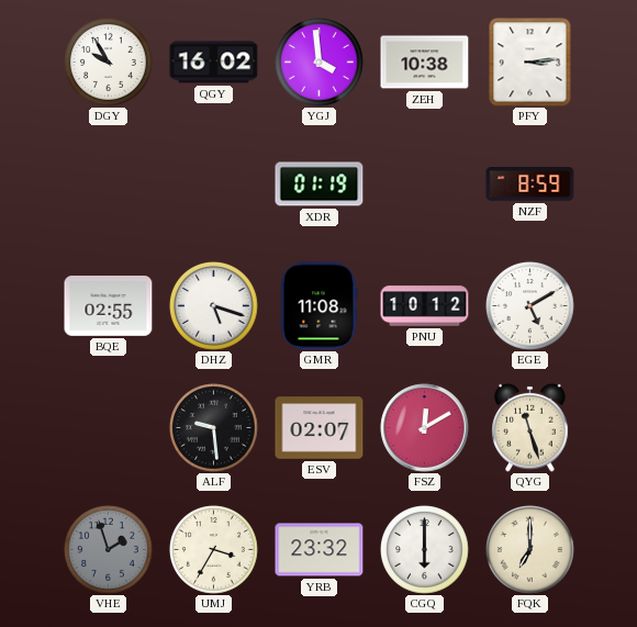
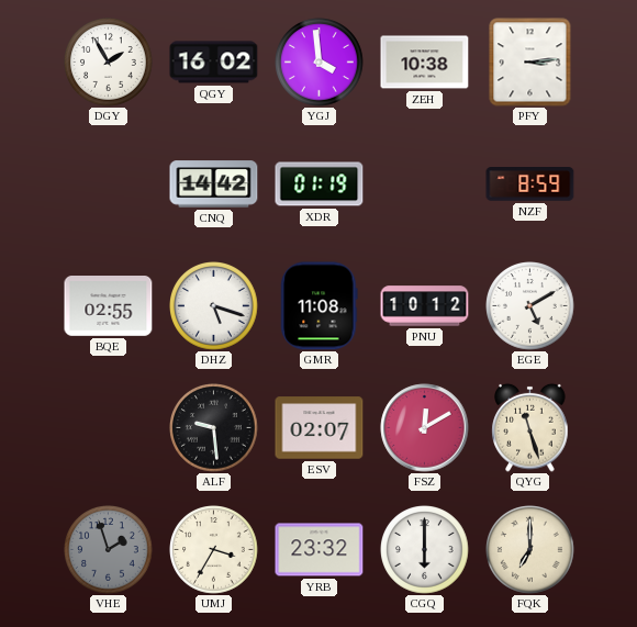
DGY: 9:55 -> 1:55
CNQ: none -> 14:42
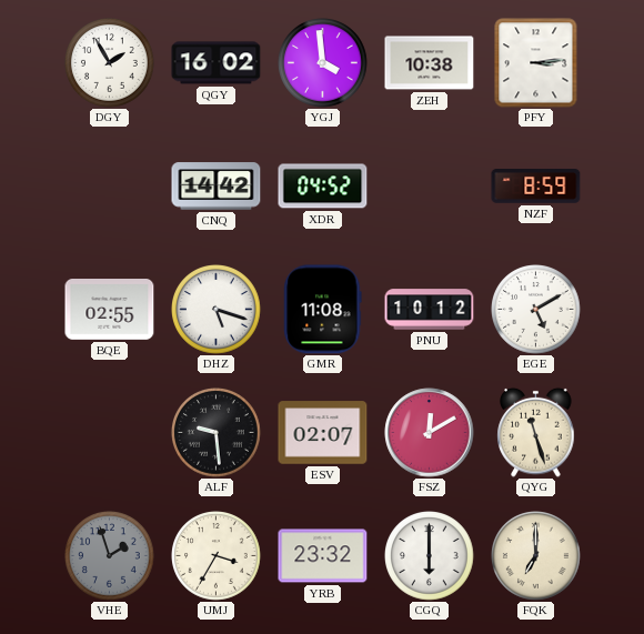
XDR: 01:19 -> 04:52
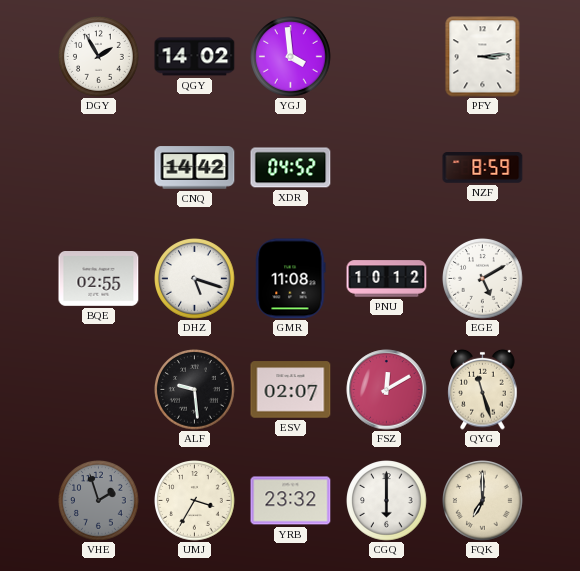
QGY: 16:02 -> 14:02
ZEH: 10:38 -> none
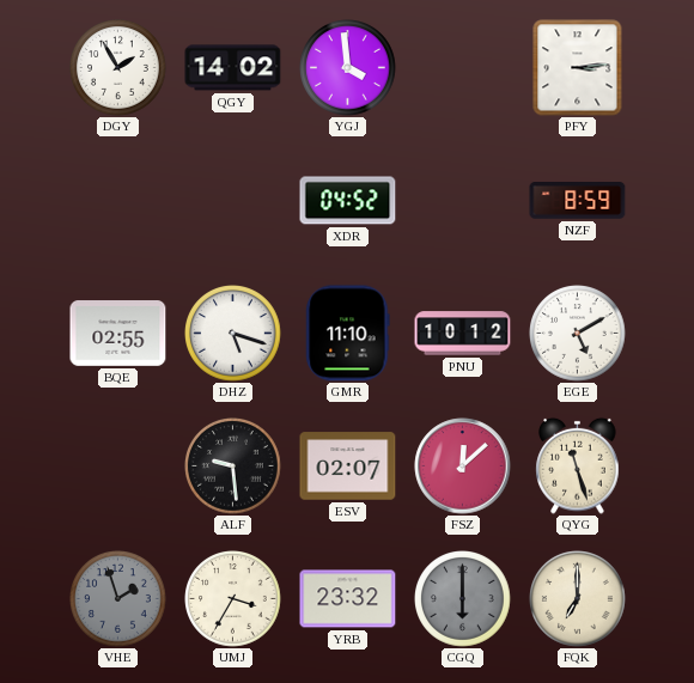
CNQ: 14:42 -> none
GMR: 11:08 -> 11:10
FSZ: 12:10 -> 12:08
CGQ dial: white -> grey
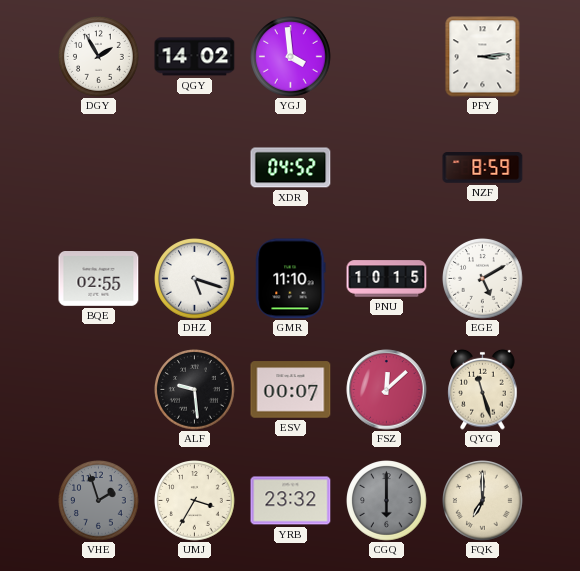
PNU: 10:12 -> 10:15
ESV: 02:07 -> 00:07
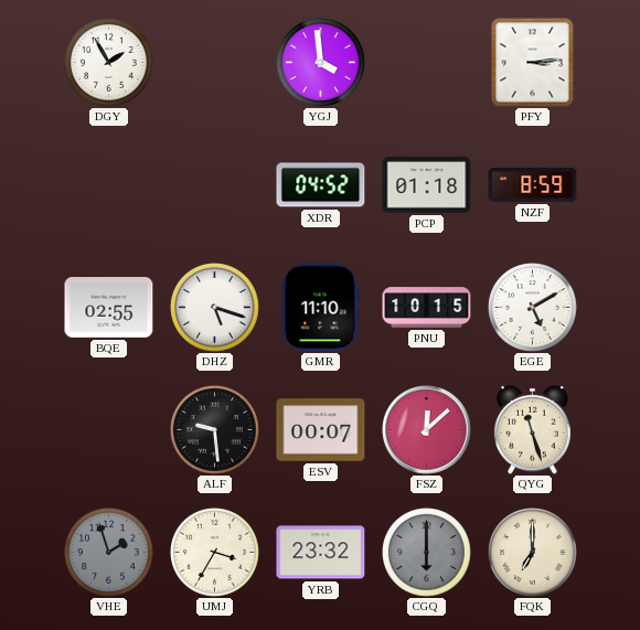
QGY: 14:02 -> none
PCP: none -> 01:18
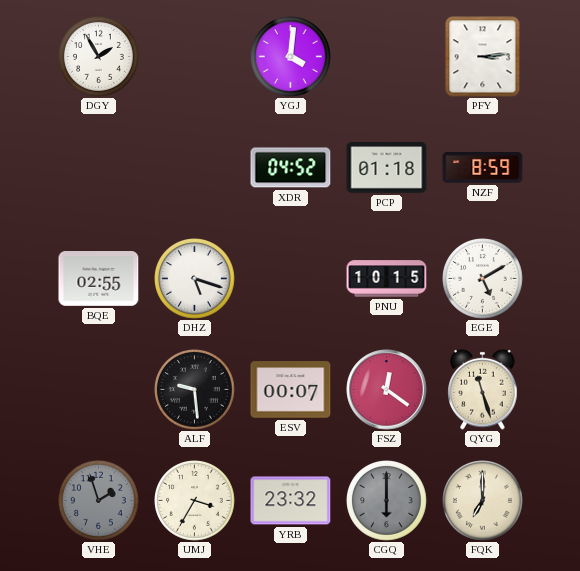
YGJ: 3:59 -> 4:01
GMR: 11:10 -> none
FSZ: 12:08 -> 12:21
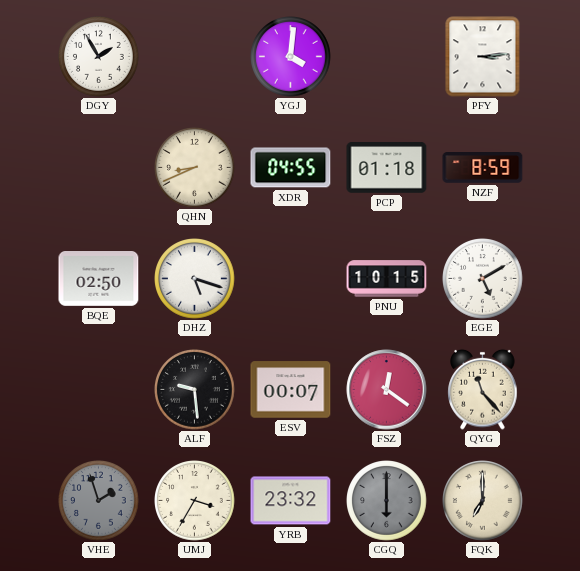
QHN: none -> 8:41
XDR: 04:52 -> 04:55
BQE: 02:55 -> 02:50
QYG: 11:27 -> 11:23
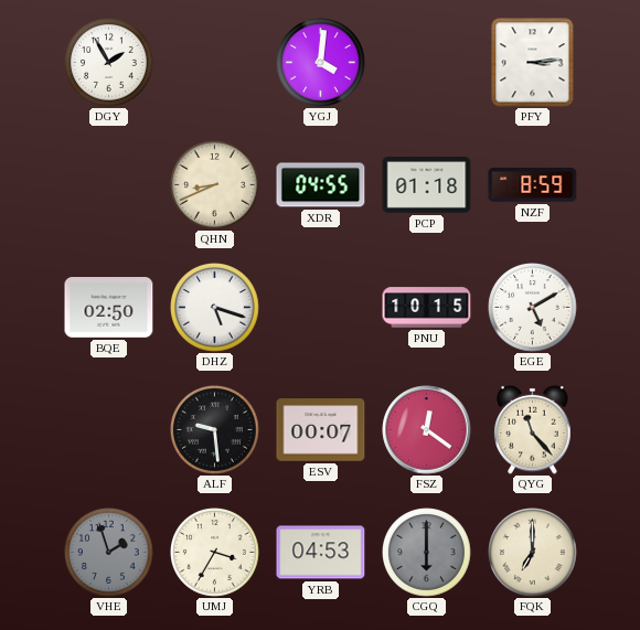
YRB: 23:32 -> 04:53
